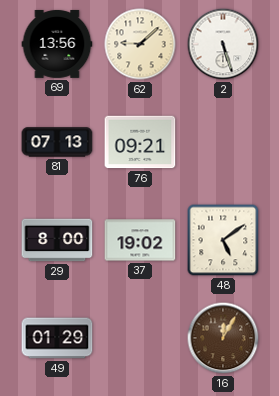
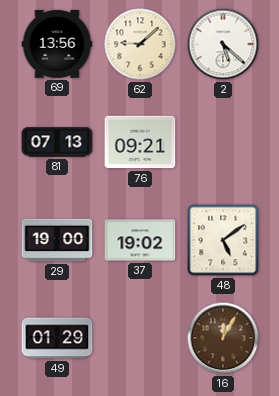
2: 5:27 -> 5:22
29: 8:00 -> 19:00
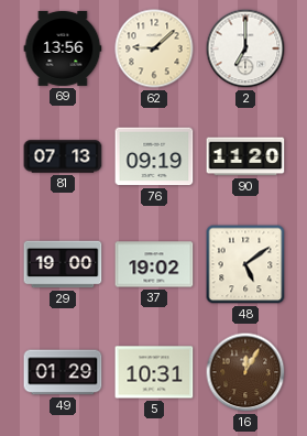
2: 5:22 -> 7:00
76: 09:21 -> 09:19
90: none -> 11:20
5: none -> 10:31
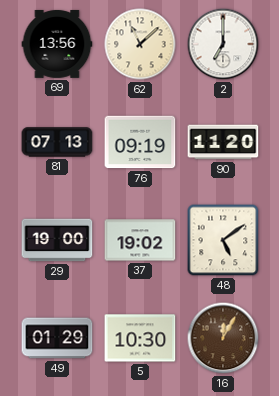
62: 9:08 -> 11:08
5: 10:31 -> 10:30
